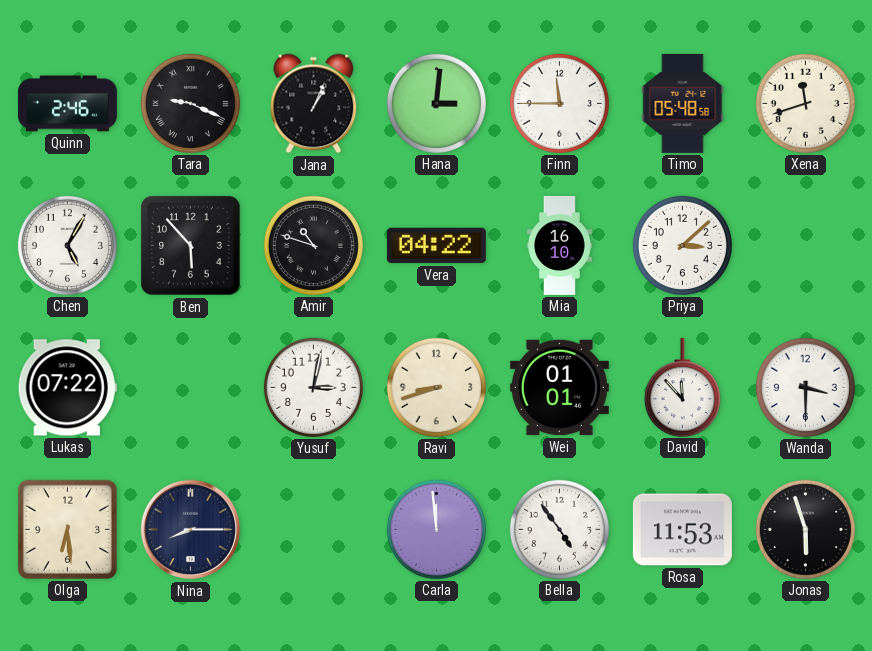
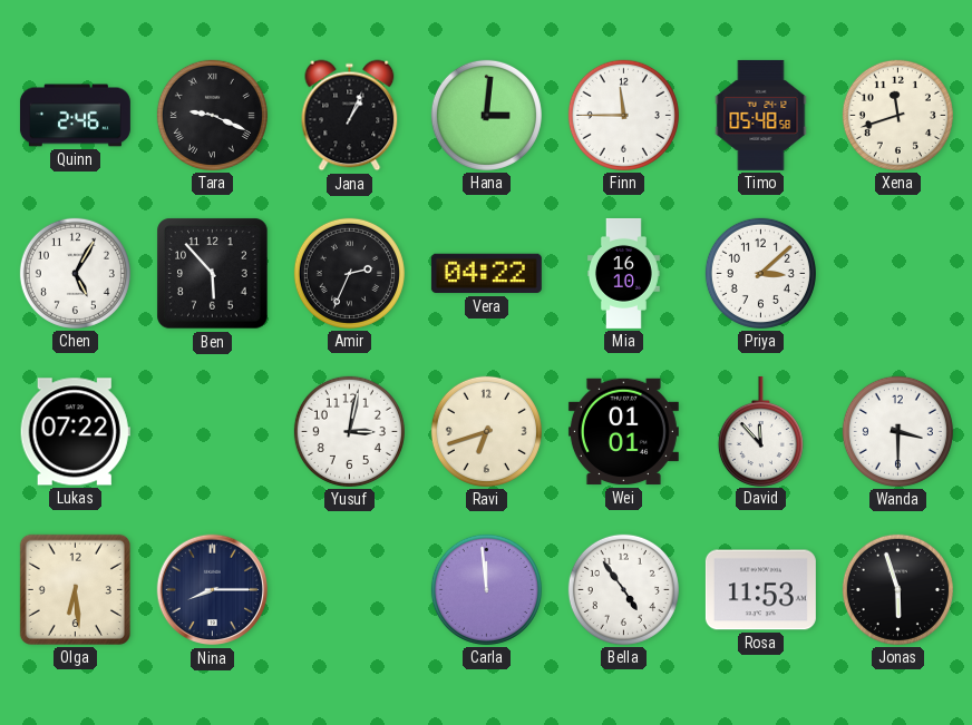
Amir: 10:48 -> 2:34
Ravi: 8:42 -> 6:42
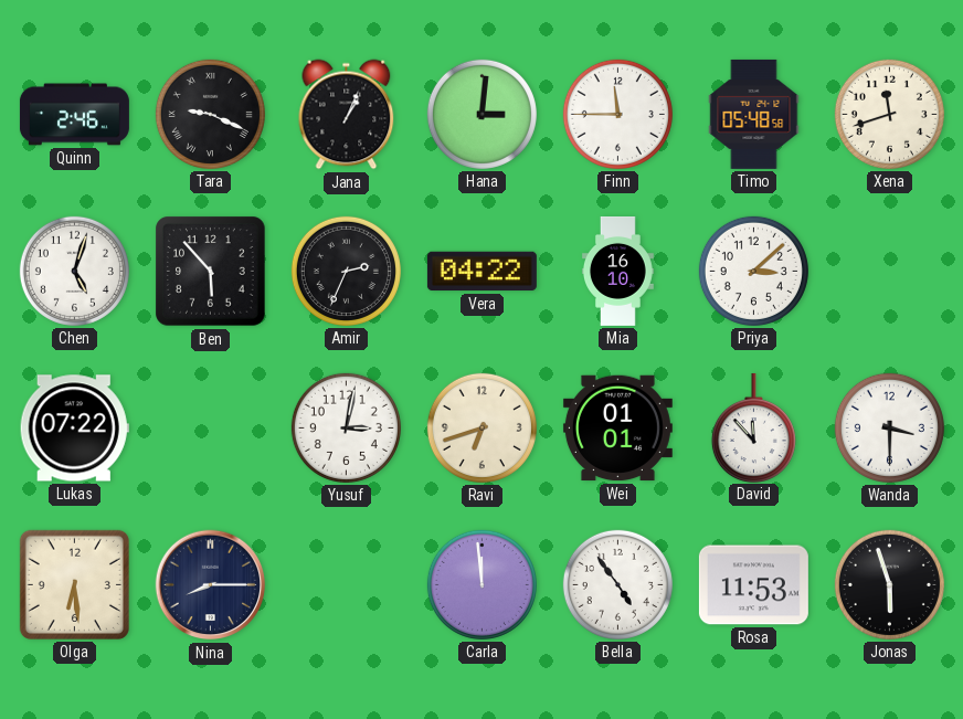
Chen: 5:05 -> 5:03
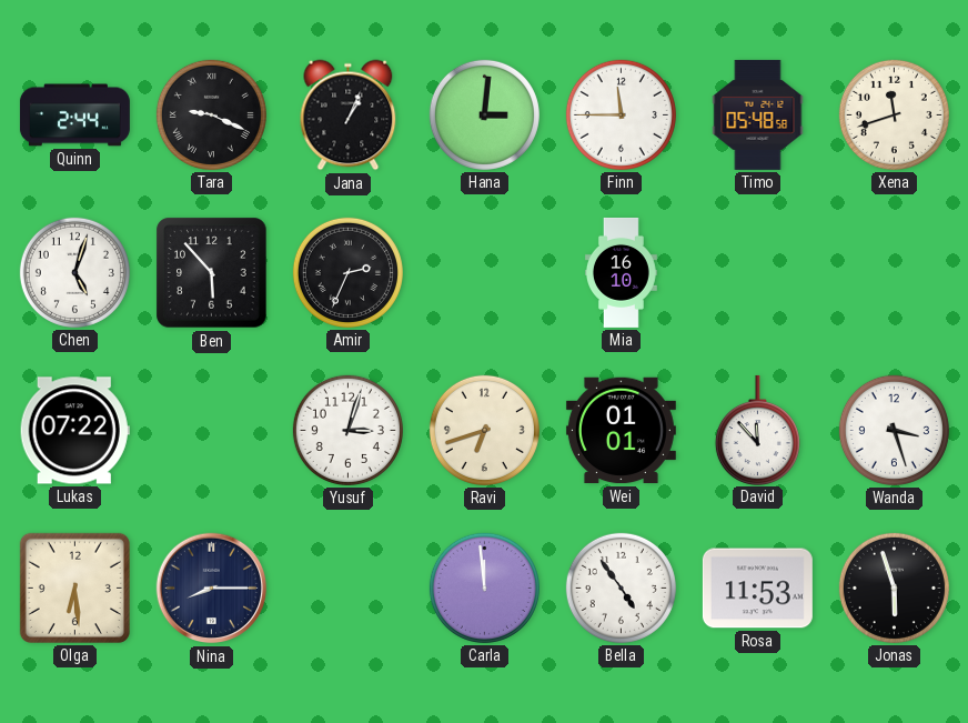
Quinn: 2:46 -> 2:44
Vera: 04:22 -> none
Priya: 3:08 -> none
Yusuf: 3:02 -> 3:03
Wanda: 3:30 -> 3:27
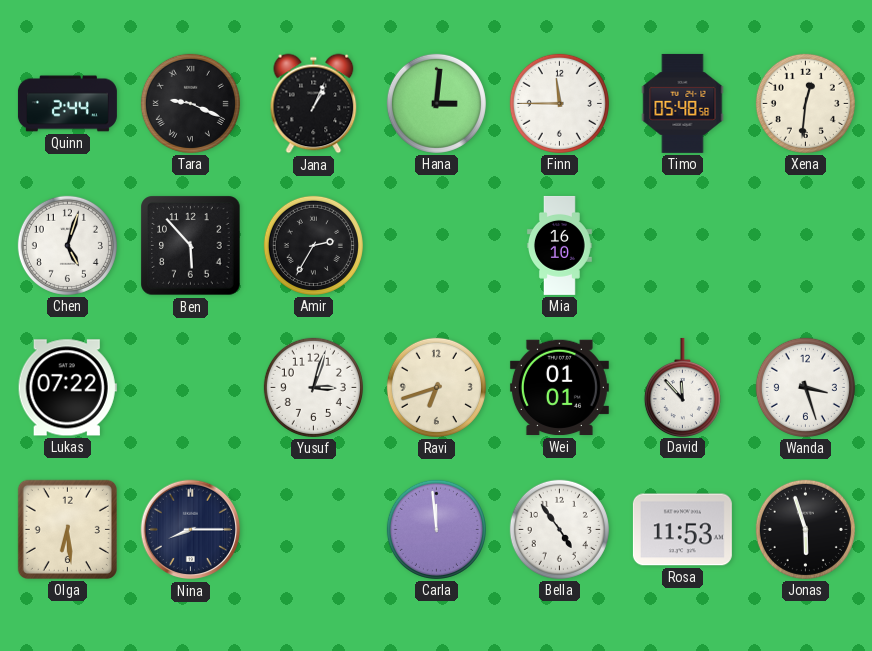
Xena: 11:42 -> 12:31
Amir: 2:34 -> 2:35
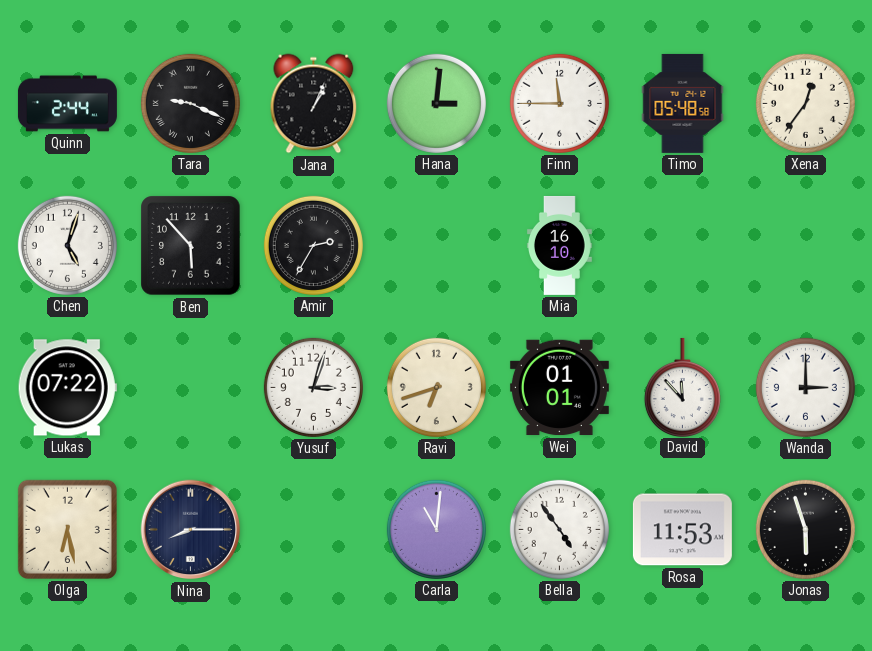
Xena: 12:31 -> 12:36
Wanda: 3:27 -> 3:00
Olga: 6:29 -> 6:28
Carla: 11:59 -> 11:01
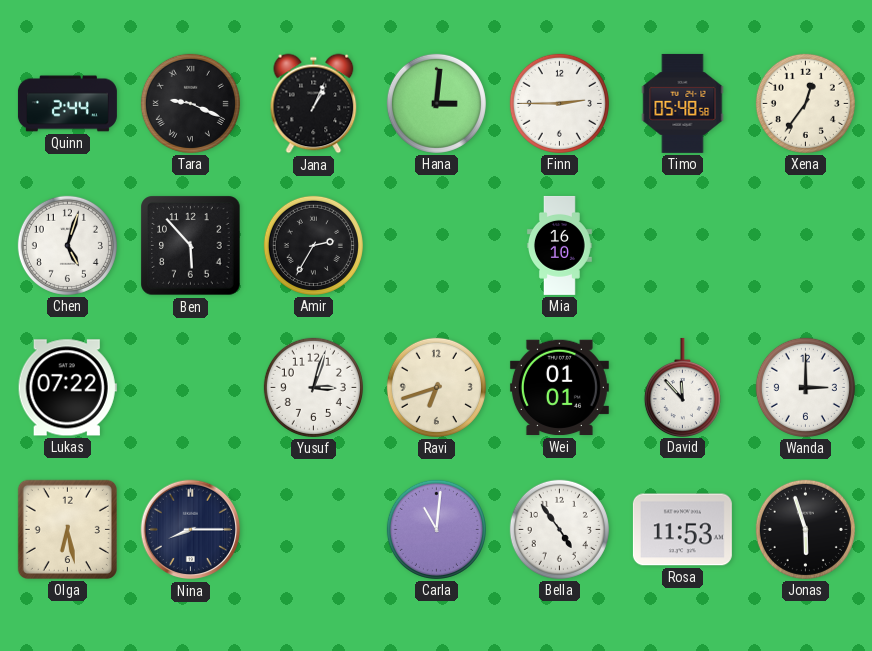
Finn: 11:45 -> 2:45
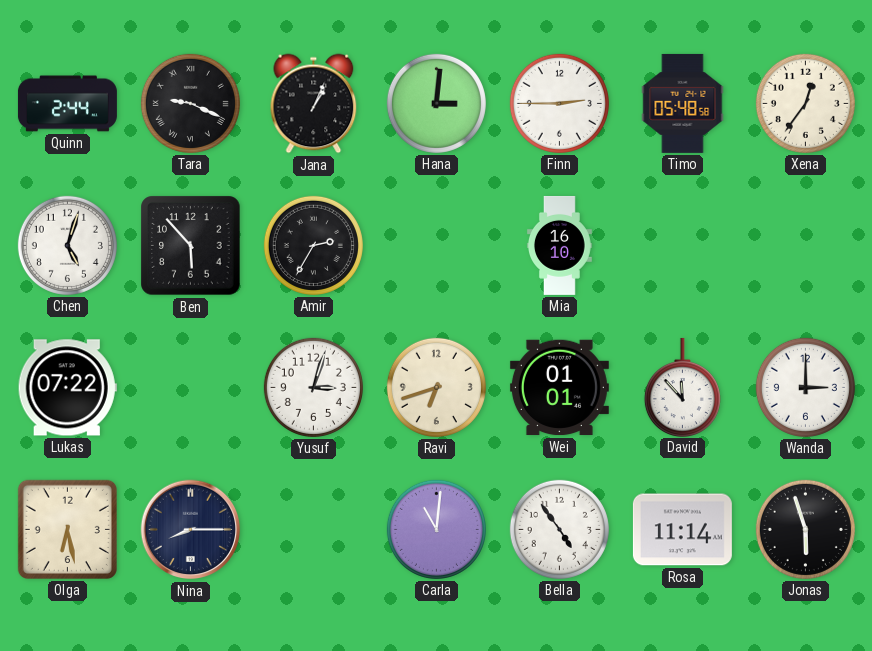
Rosa: 11:53 -> 11:14
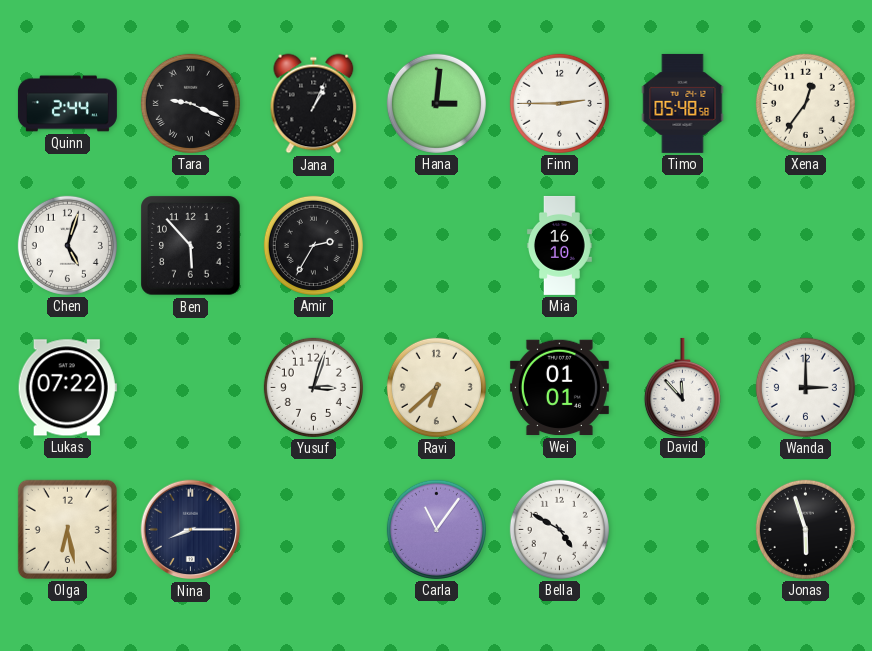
Ravi: 6:42 -> 6:38
Carla: 11:01 -> 11:06
Bella: 4:54 -> 4:50
Rosa: 11:14 -> none
